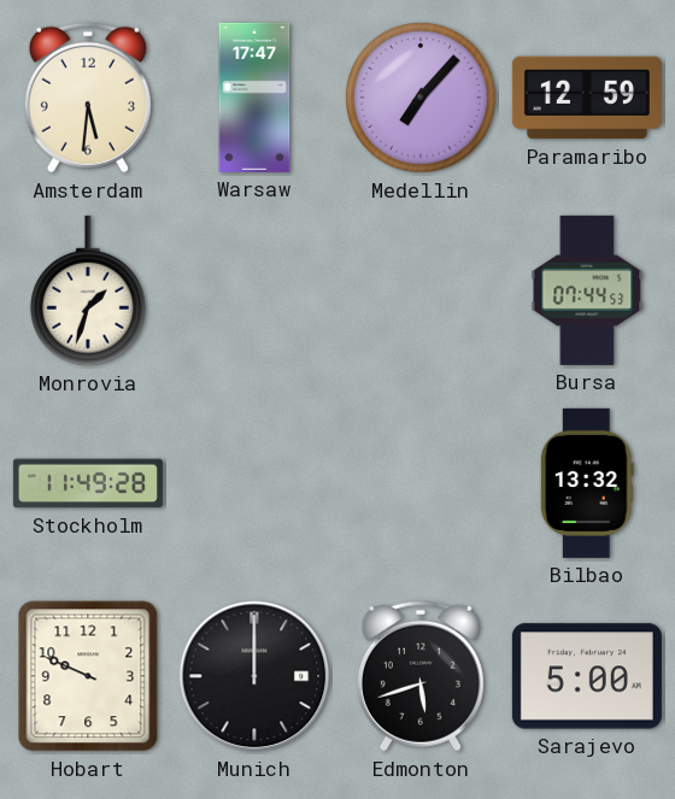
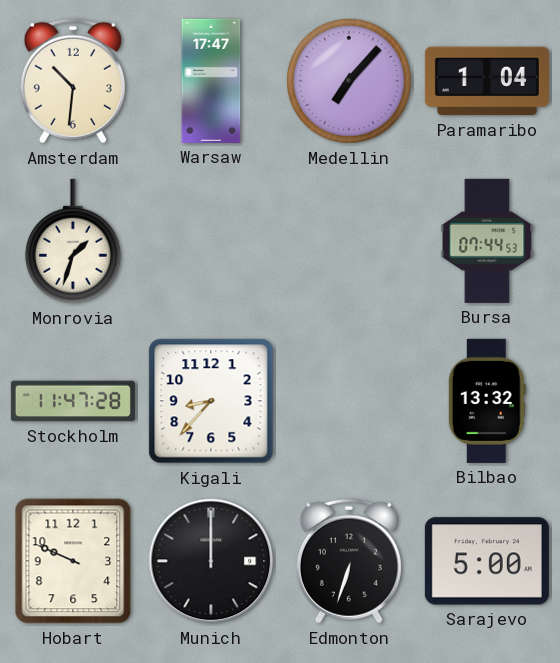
Amsterdam: 5:31 -> 10:31
Paramaribo: 12:59 -> 1:04
Stockholm: 11:49 -> 11:47
Kigali: none -> 8:37
Edmonton: 5:42 -> 6:33
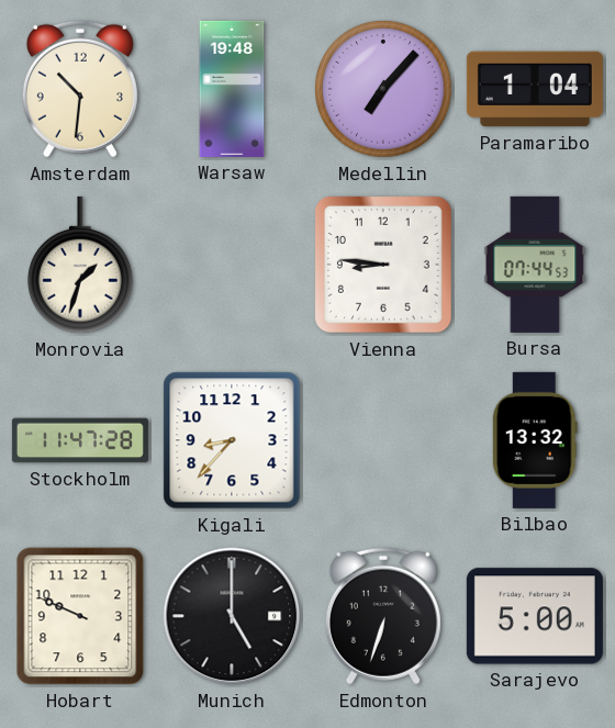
Warsaw: 17:47 -> 19:48
Vienna: none -> 8:46
Munich: 12:00 -> 5:00
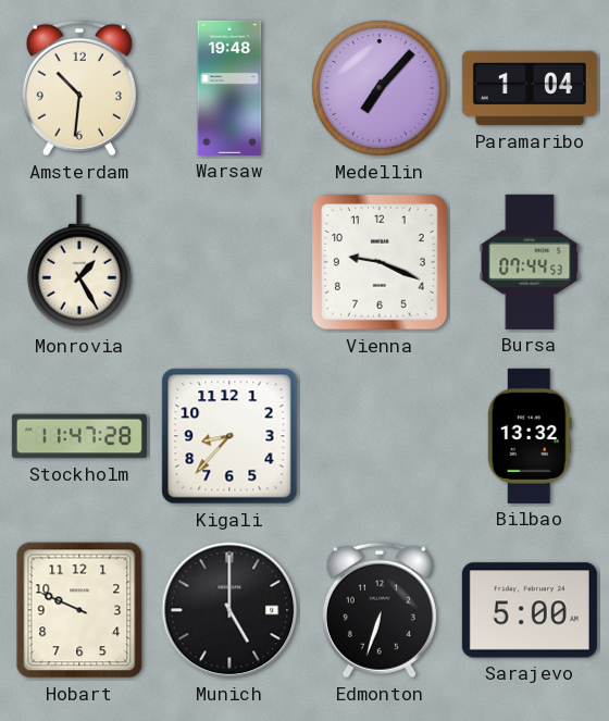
Monrovia: 1:33 -> 1:25
Vienna: 8:46 -> 9:19
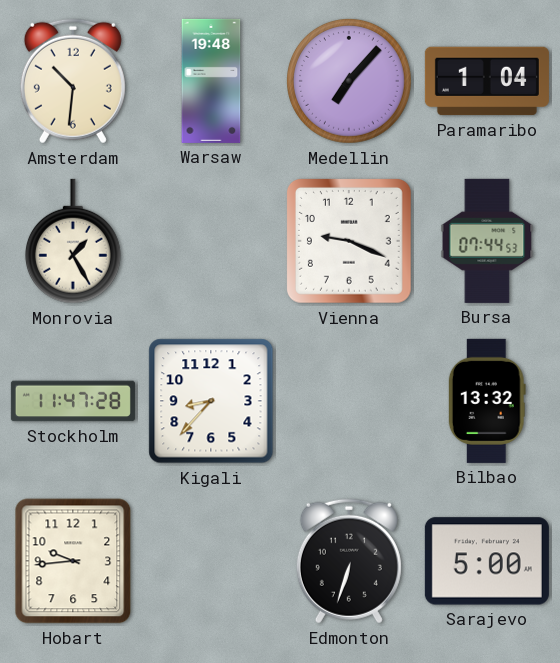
Hobart: 9:49 -> 9:44
Munich: 5:00 -> none
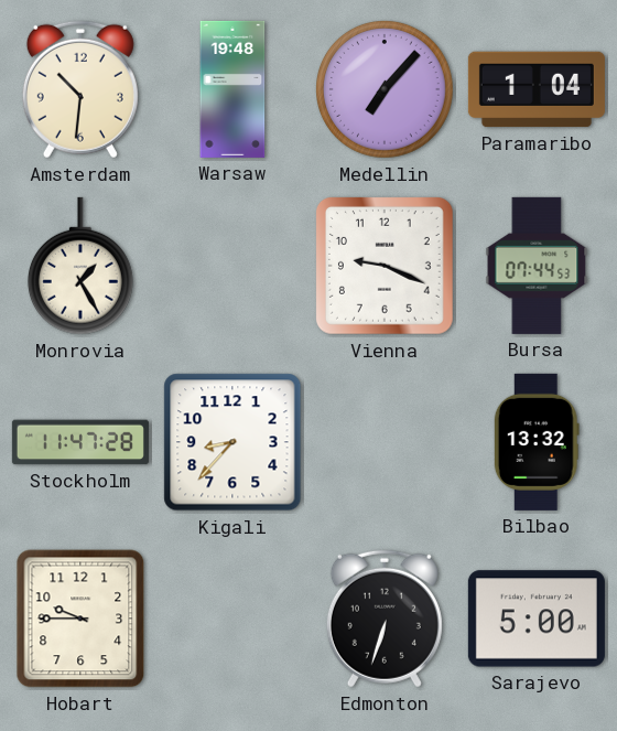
Hobart: 9:44 -> 9:45
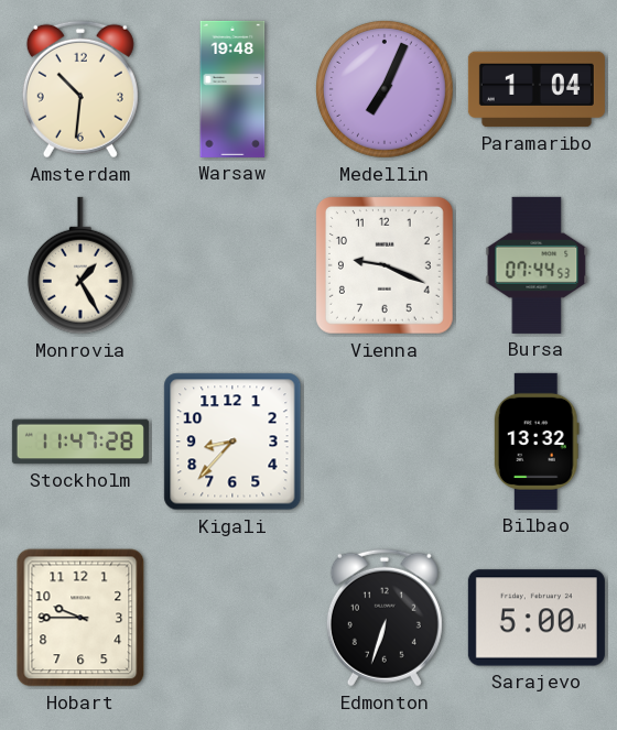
Medellin: 7:07 -> 7:04
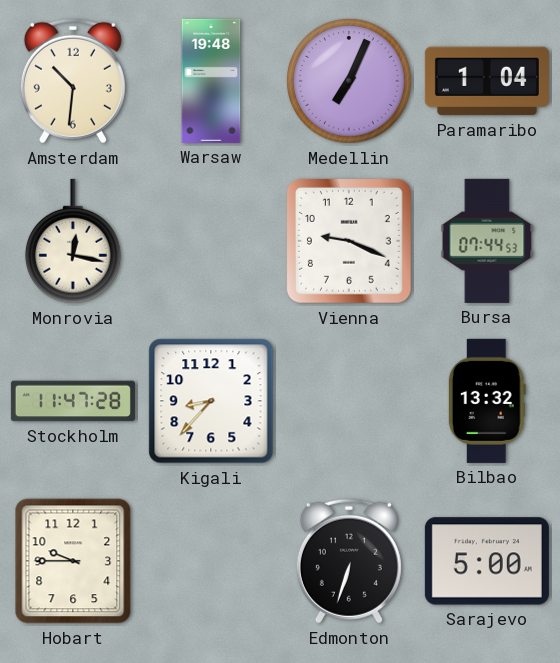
Monrovia: 1:25 -> 12:17
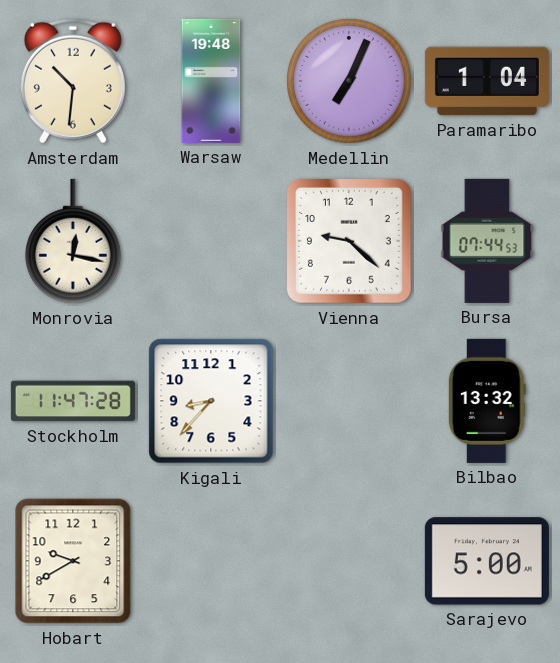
Vienna: 9:19 -> 9:22
Hobart: 9:45 -> 9:40
Edmonton: 6:33 -> none
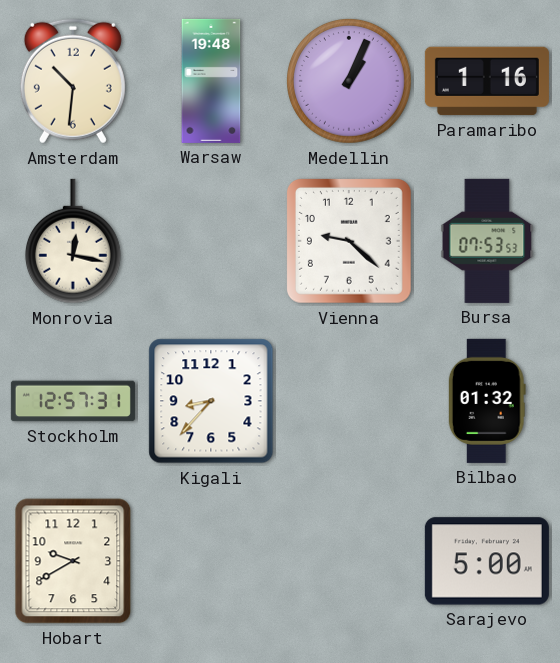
Medellin: 7:04 -> 1:04
Paramaribo: 1:04 -> 1:16
Bursa: 07:44 -> 07:53
Stockholm: 11:47 -> 12:57
Bilbao: 13:32 -> 01:32
